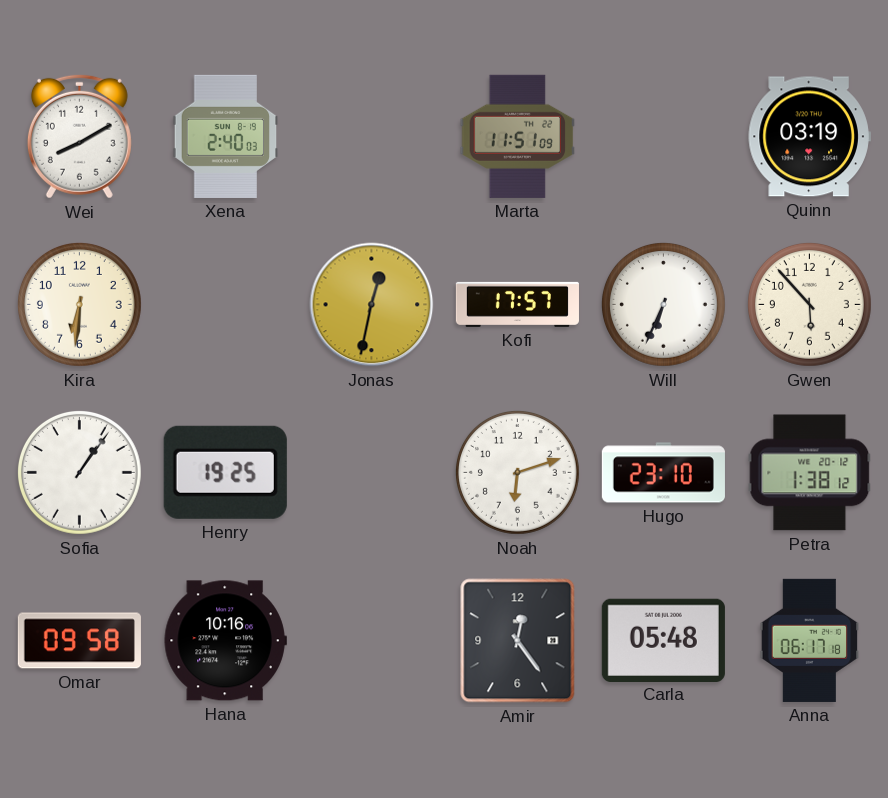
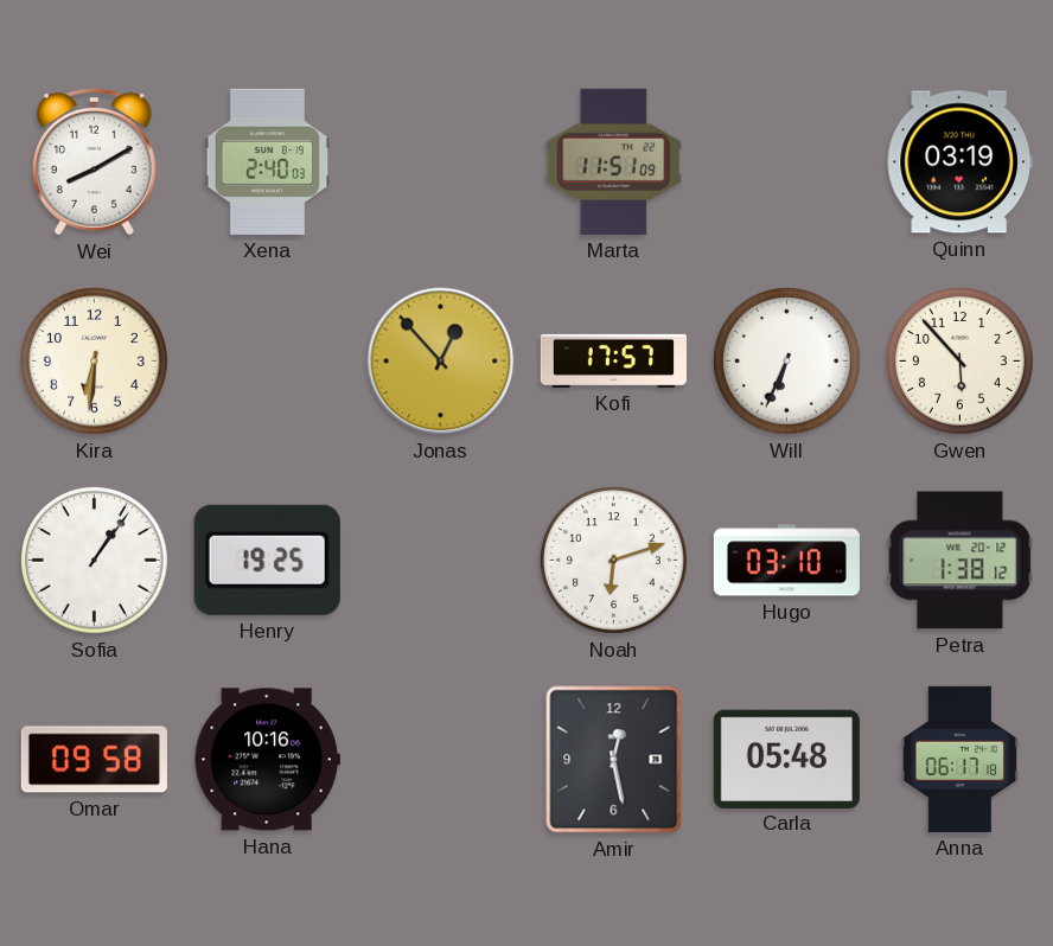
Jonas: 12:32 -> 12:53
Hugo: 23:10 -> 03:10
Amir: 12:24 -> 12:28
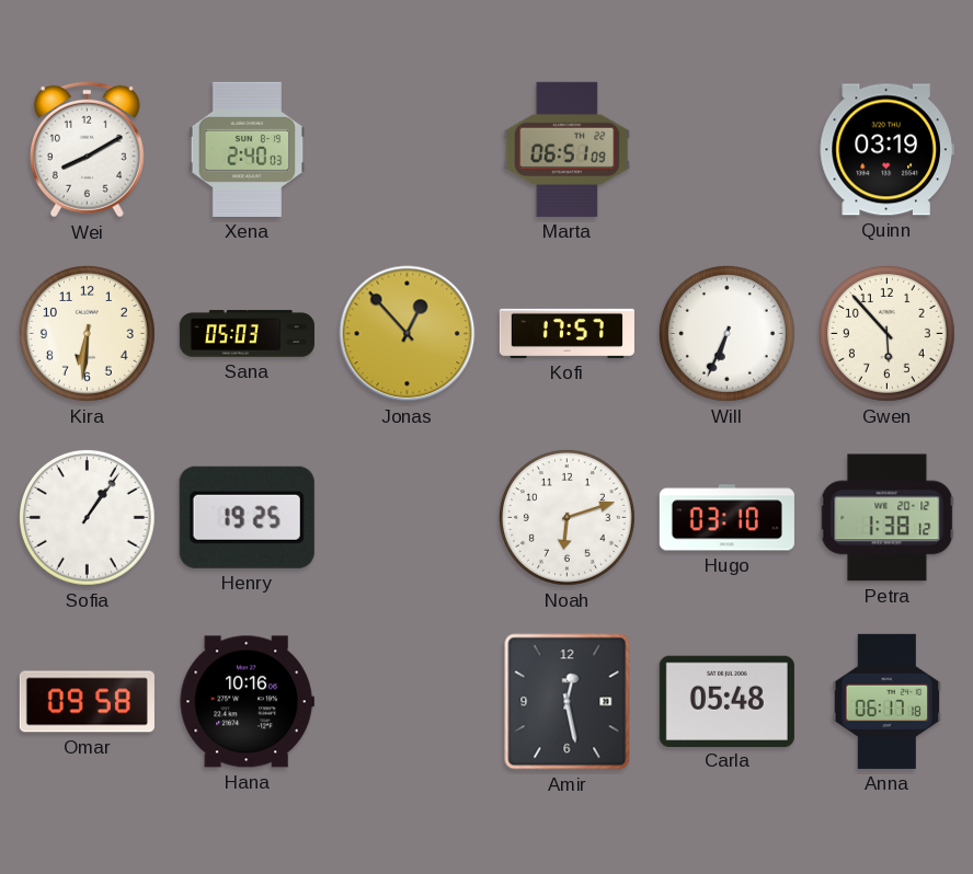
Marta: 11:51 -> 06:51
Sana: none -> 05:03
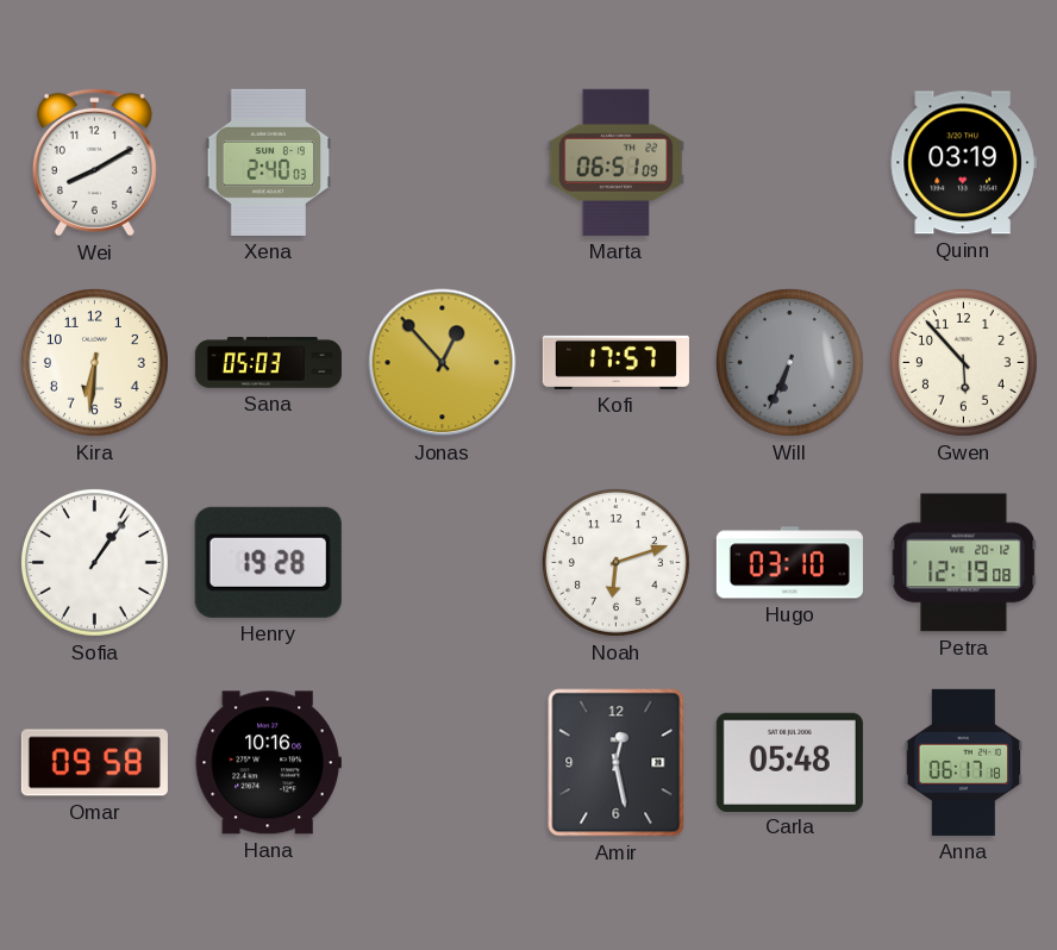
Will dial: white -> grey
Henry: 19:25 -> 19:28
Petra: 1:38 -> 12:19
